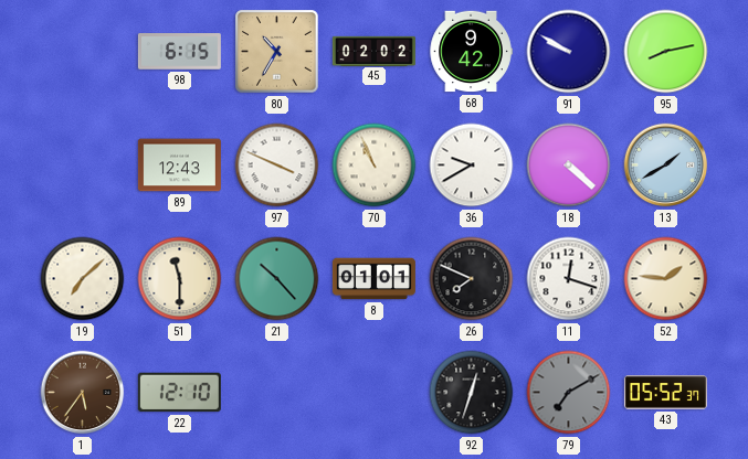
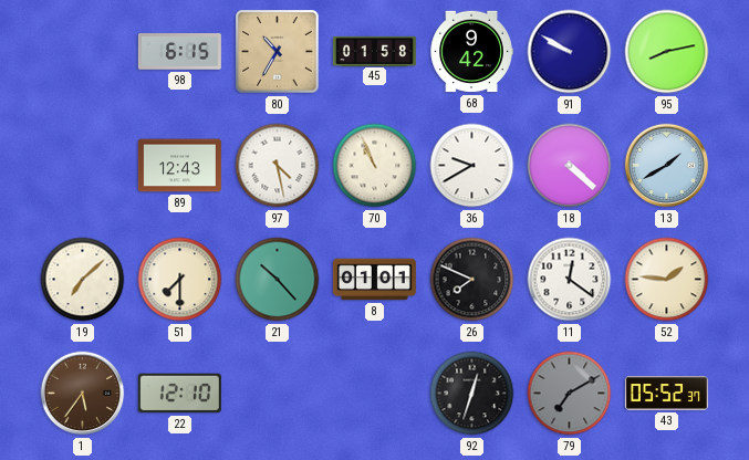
45: 02:02 -> 01:58
97: 3:49 -> 4:28
51: 11:30 -> 7:30
11: 12:18 -> 12:21
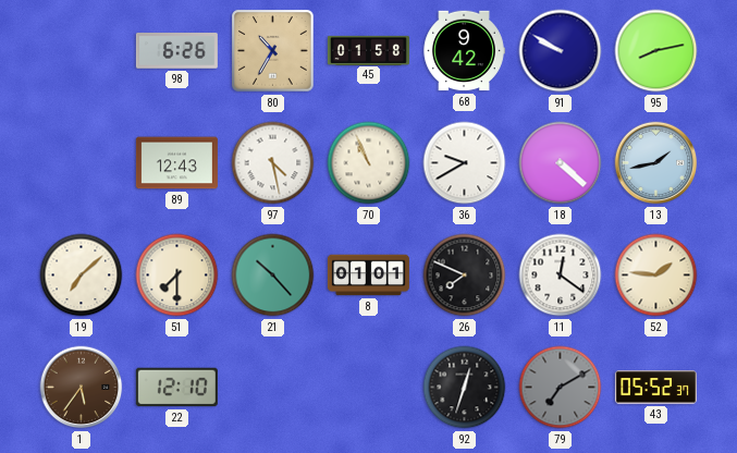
98: 6:15 -> 6:26
13: 1:40 -> 1:43
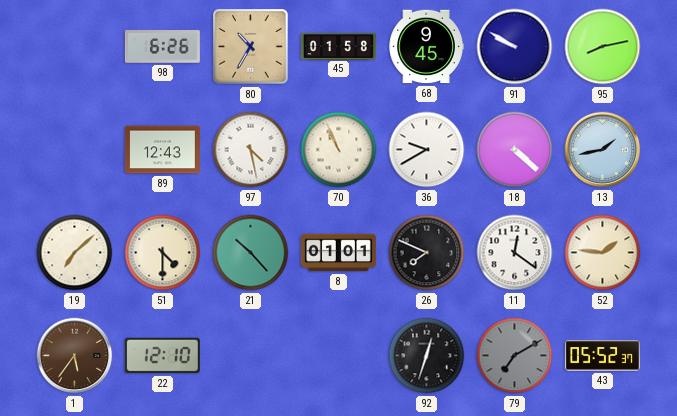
68: 9:42 -> 9:45
51: 7:30 -> 4:30
